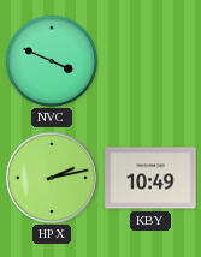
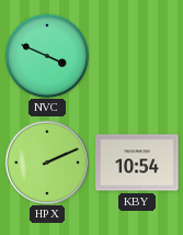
HPX: 2:13 -> 2:11
KBY: 10:49 -> 10:54
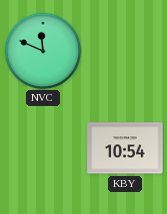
NVC: 3:49 -> 11:49
HPX: 2:11 -> none
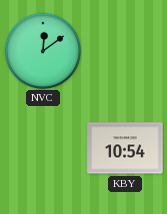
NVC: 11:49 -> 12:09
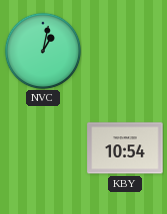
NVC: 12:09 -> 1:02
